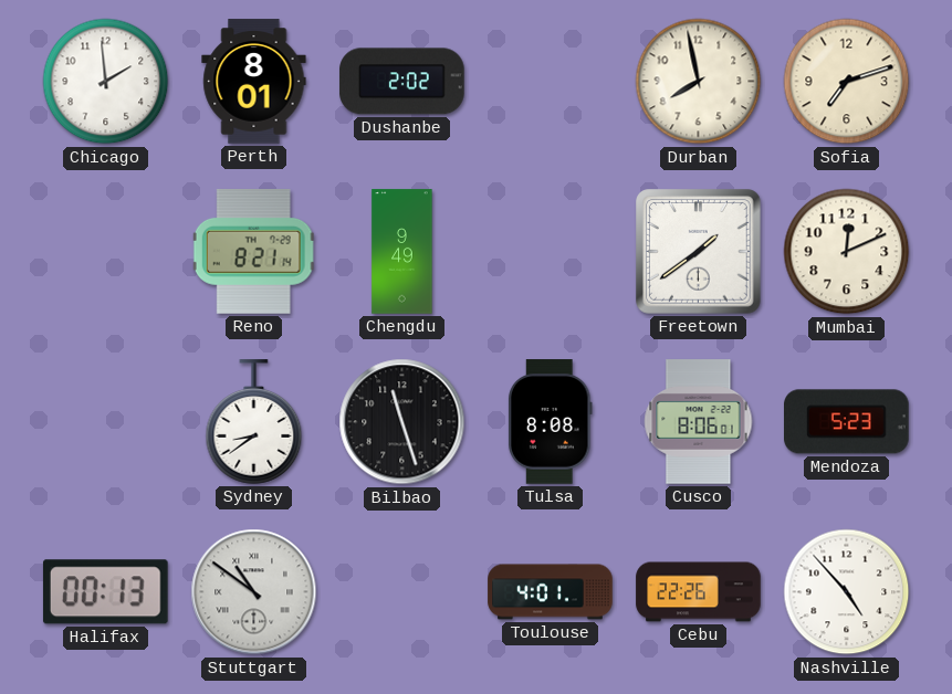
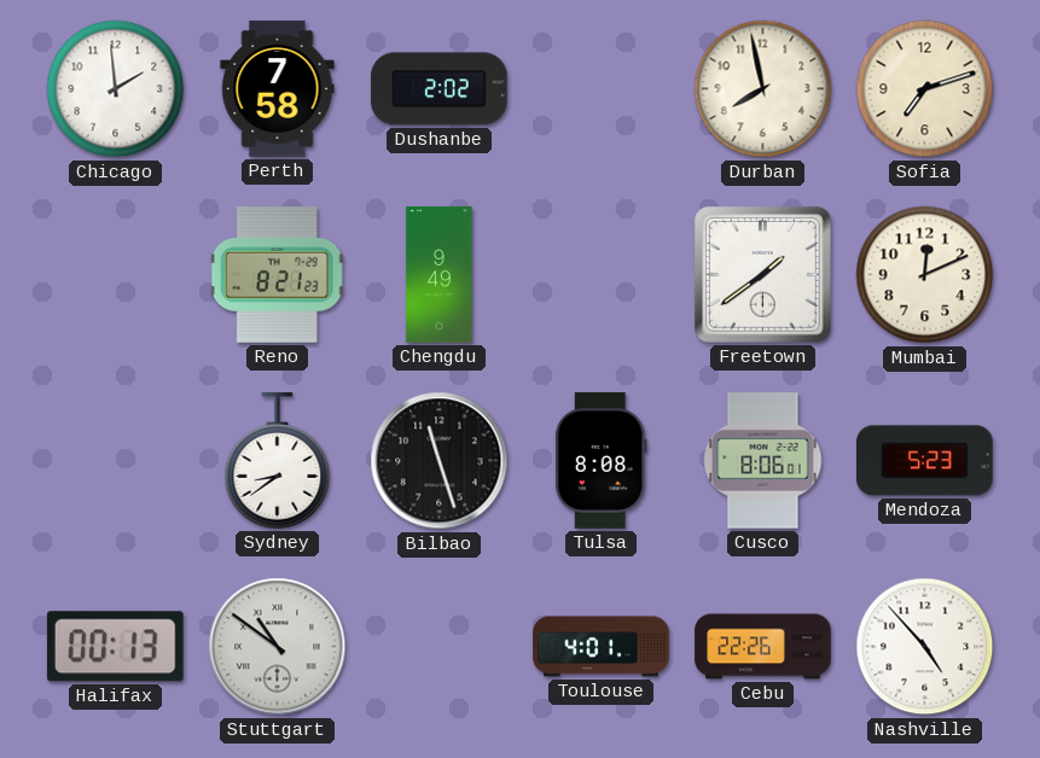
Perth: 8:01 -> 7:58
Reno: 8:21:14 -> 8:21:23
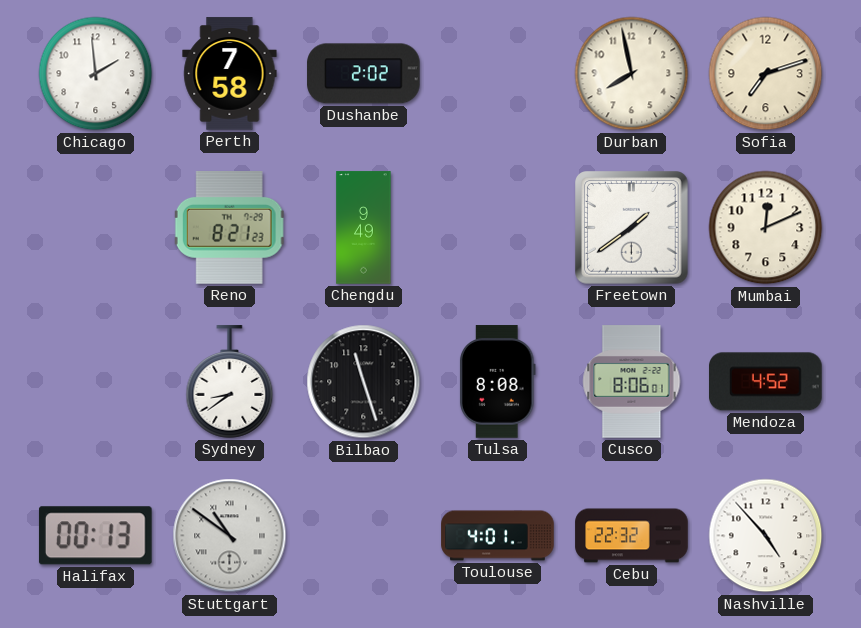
Mendoza: 5:23 -> 4:52
Cebu: 22:26 -> 22:32
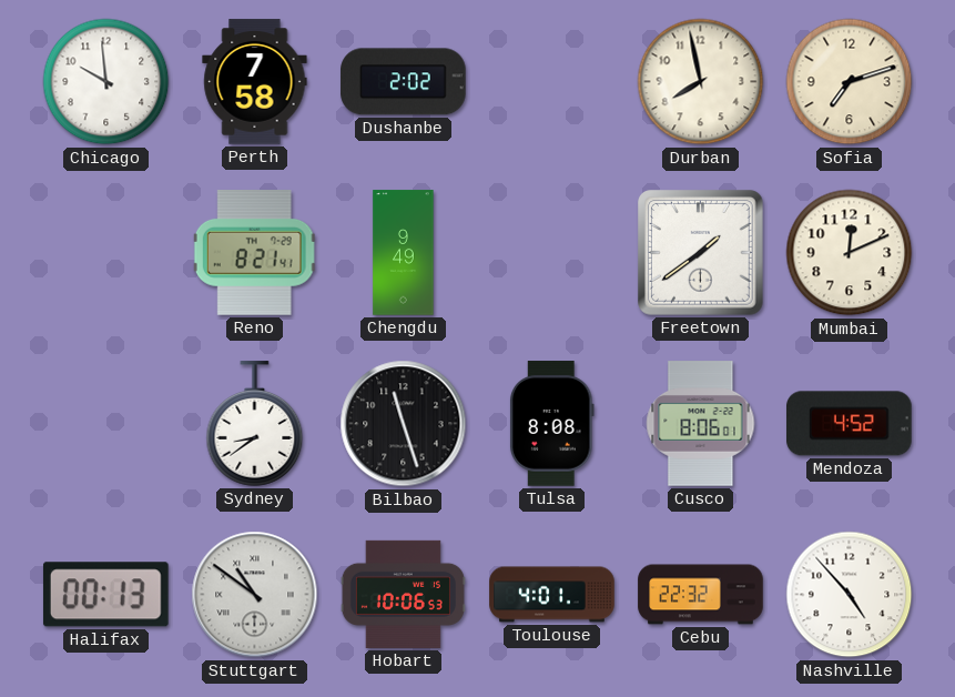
Chicago: 1:59 -> 9:59
Reno: 8:21:23 -> 8:21:41
Hobart: none -> 10:06
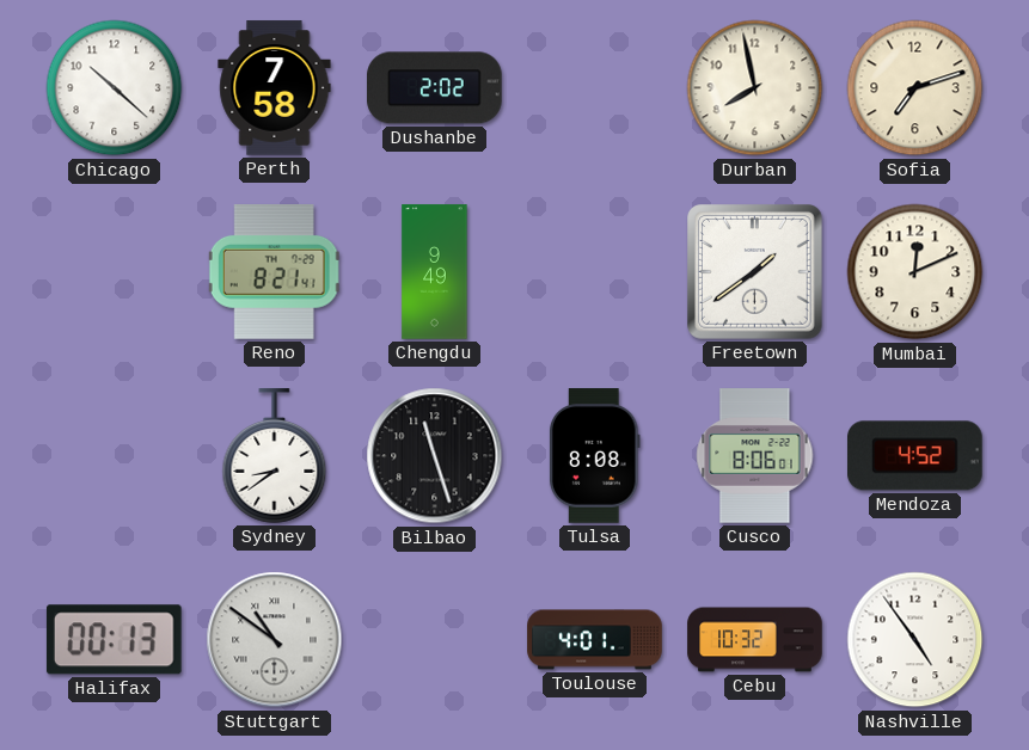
Chicago: 9:59 -> 10:22
Hobart: 10:06 -> none
Cebu: 22:32 -> 10:32
Nashville: 4:53 -> 4:54
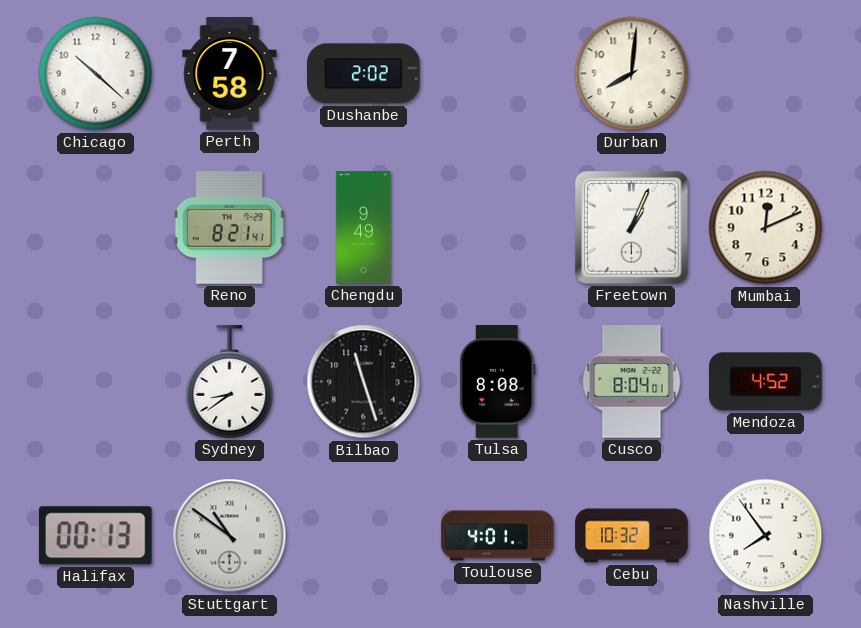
Durban: 7:58 -> 8:01
Sofia: 7:12 -> none
Freetown: 1:39 -> 1:04
Cusco: 8:06 -> 8:04
Nashville: 4:54 -> 7:54
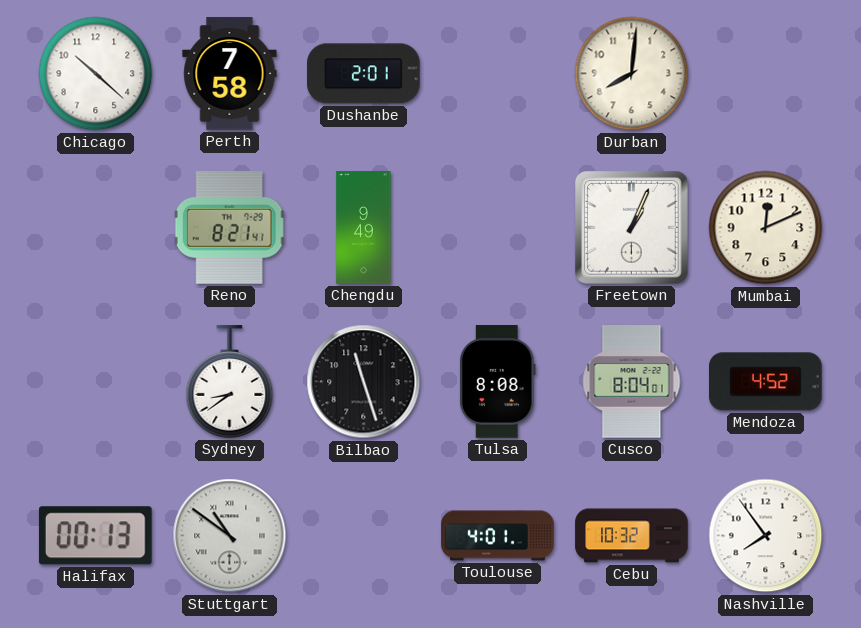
Dushanbe: 2:02 -> 2:01
